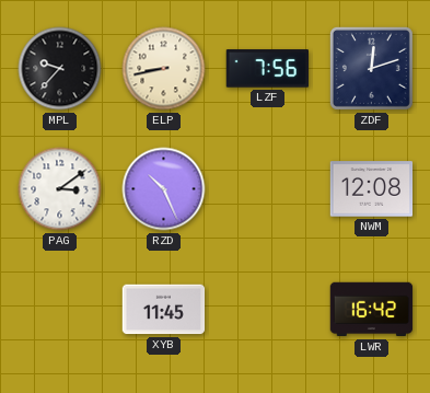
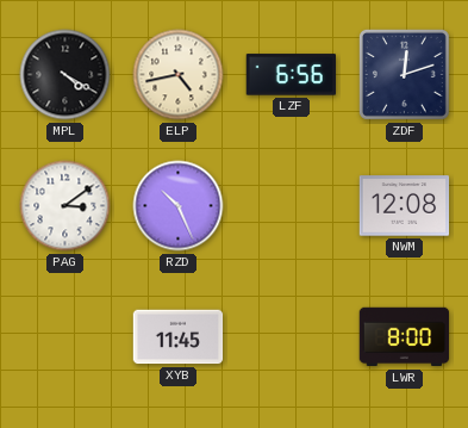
MPL: 9:37 -> 4:20
ELP: 8:43 -> 4:43
LZF: 7:56 -> 6:56
LWR: 16:42 -> 8:00
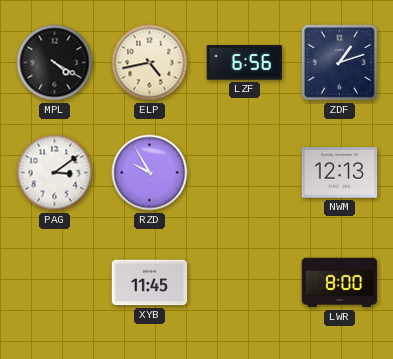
ZDF: 12:12 -> 1:12
RZD: 10:26 -> 9:55
NWM: 12:08 -> 12:13
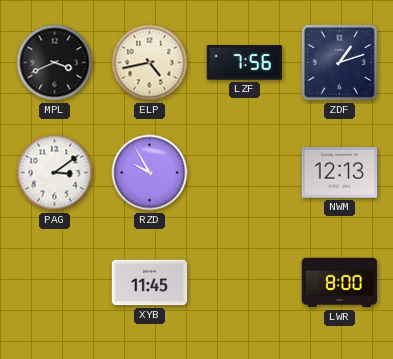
MPL: 4:20 -> 3:41
LZF: 6:56 -> 7:56
